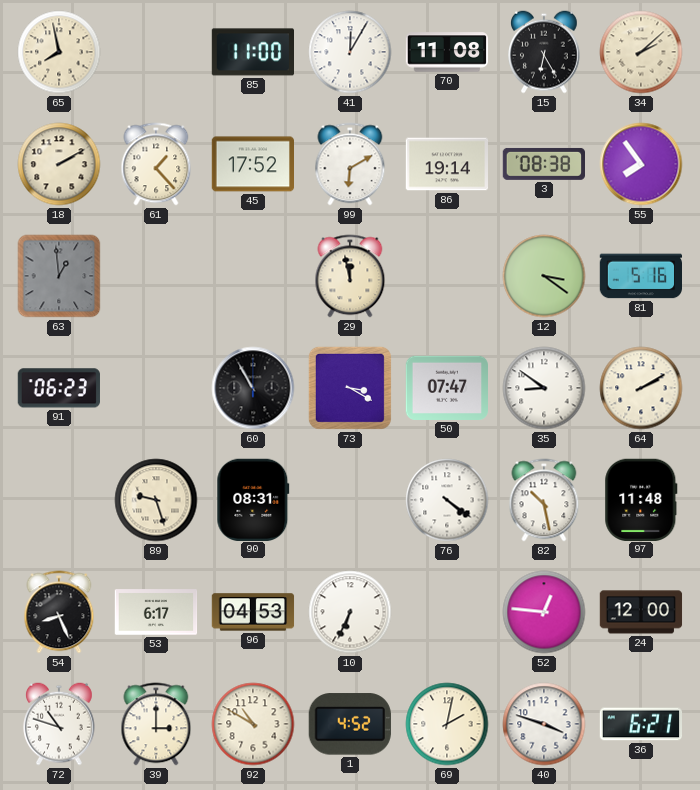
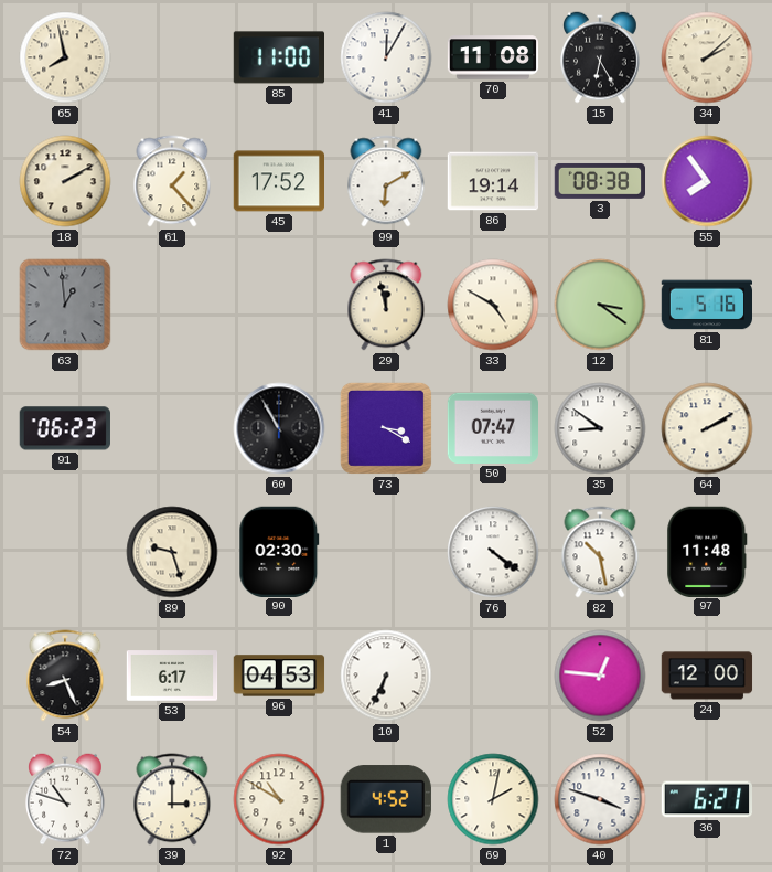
33: none -> 4:50
90: 08:31 -> 02:30
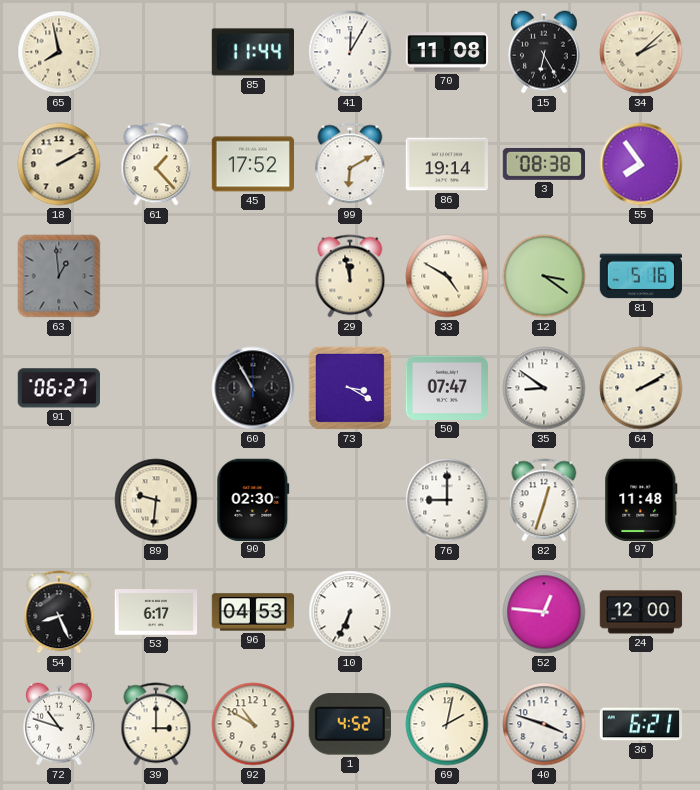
85: 11:00 -> 11:44
91: 06:23 -> 06:27
89: 9:27 -> 9:31
76: 4:21 -> 9:00
82: 10:28 -> 12:33
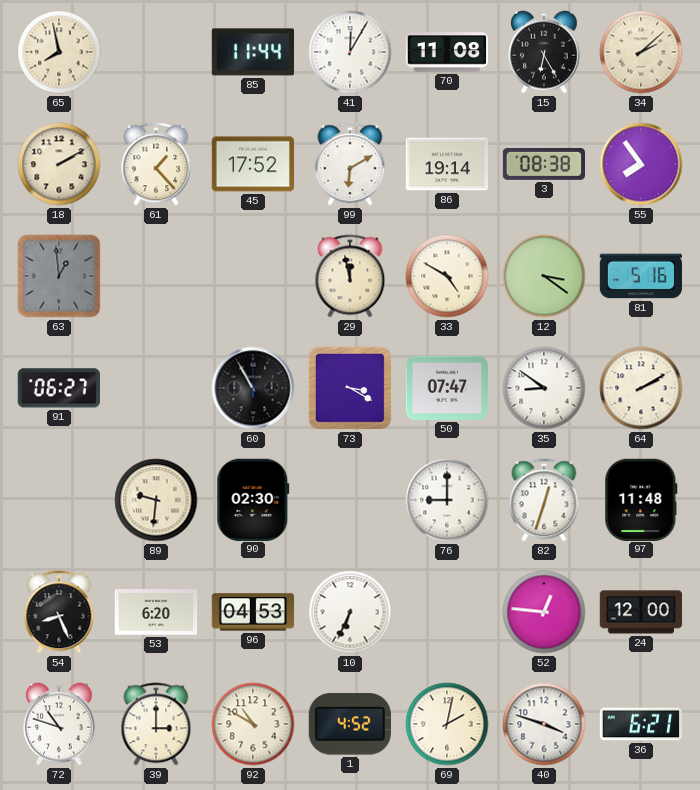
53: 6:17 -> 6:20
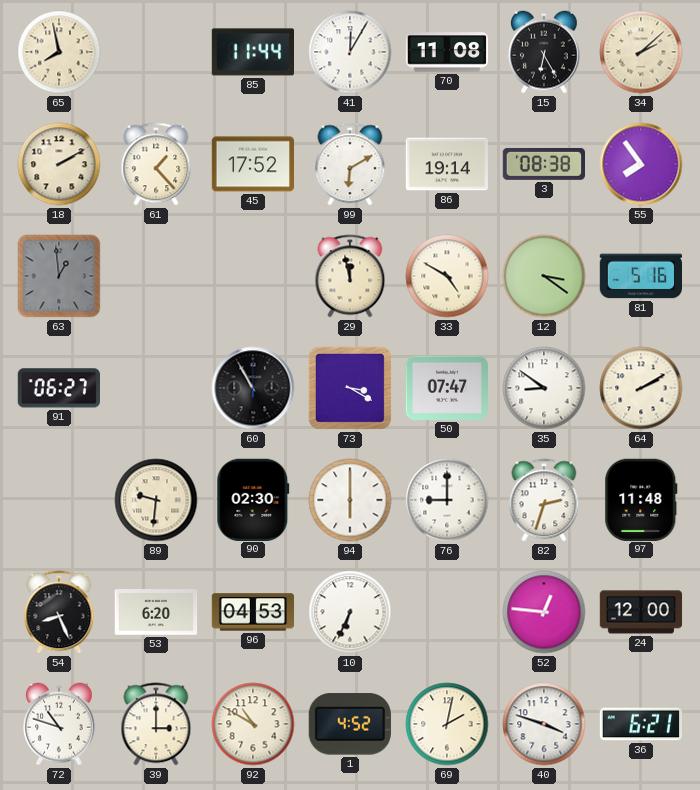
94: none -> 6:00
82: 12:33 -> 2:33
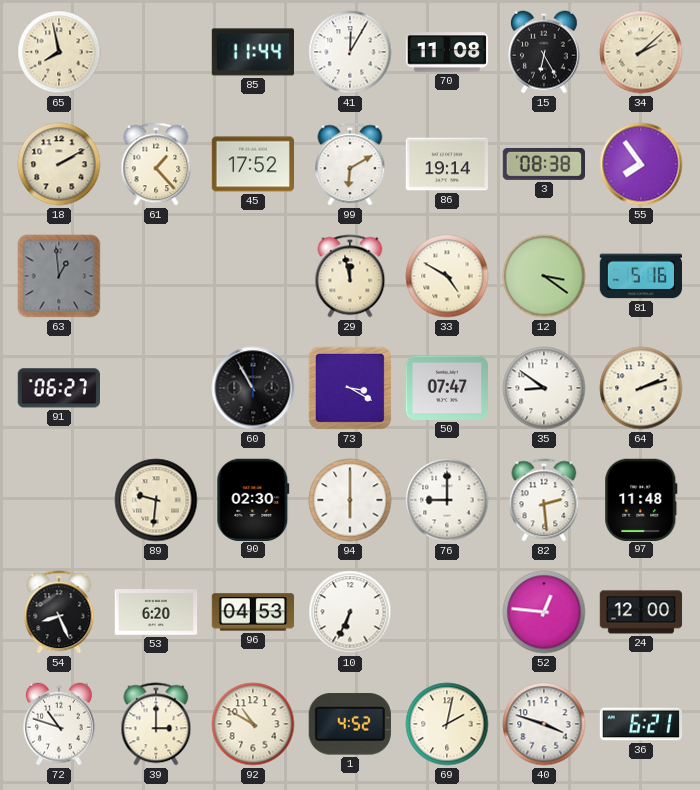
64: 2:10 -> 2:12
82: 2:33 -> 2:29
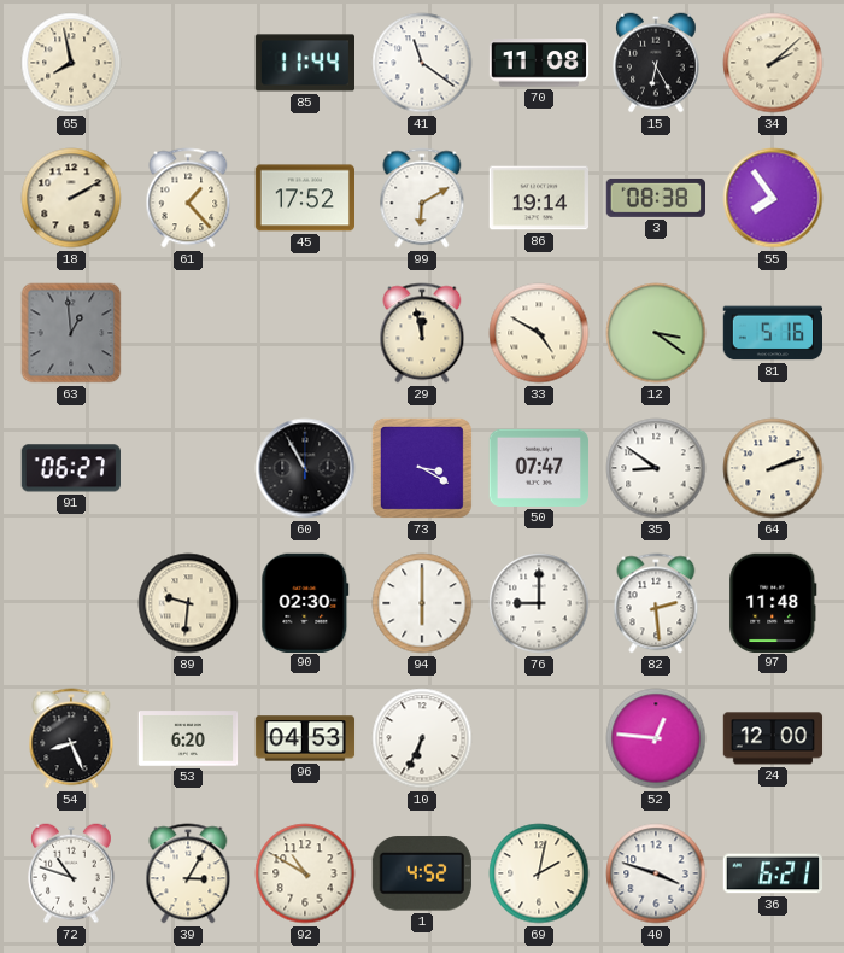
41: 12:05 -> 11:21
39: 3:00 -> 3:05
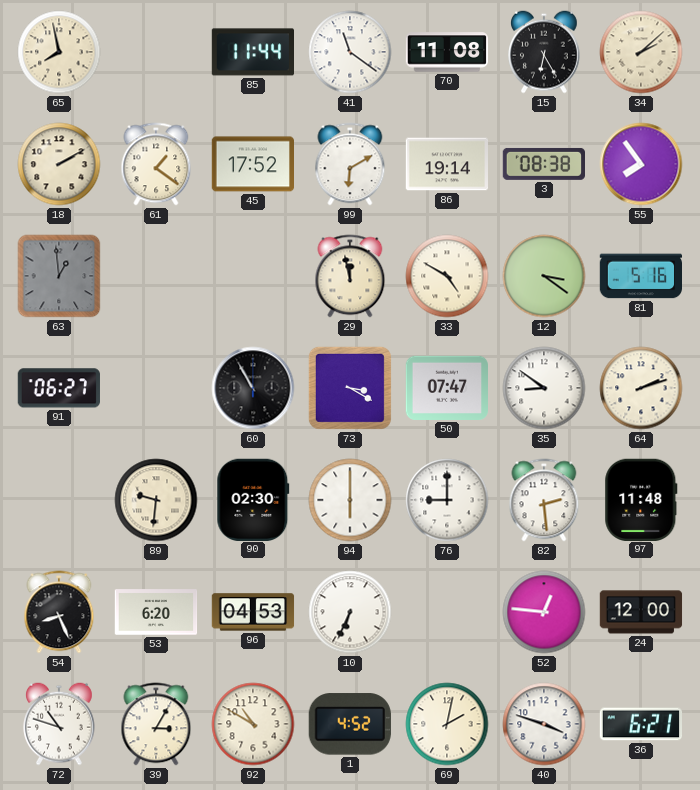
61: 1:23 -> 1:21
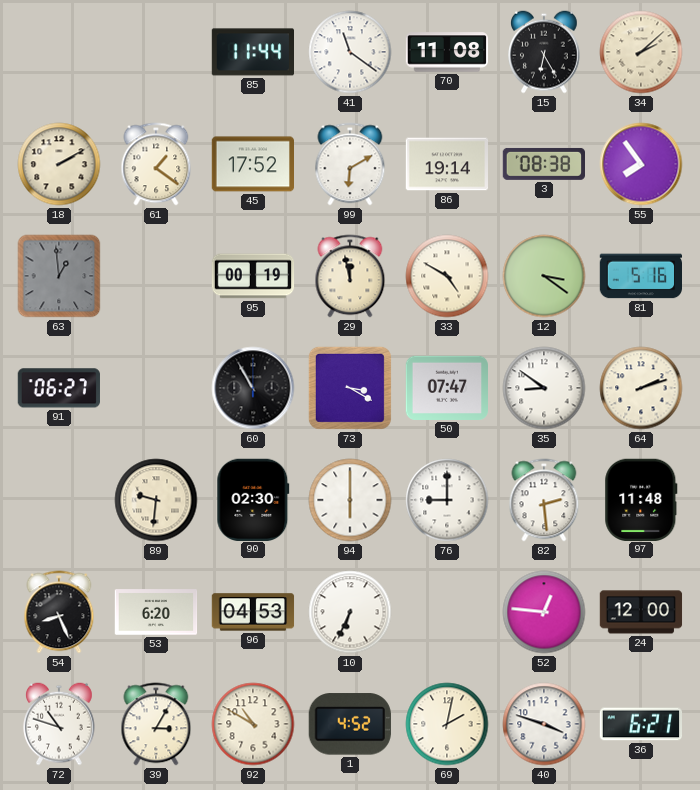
65: 7:58 -> none
95: none -> 00:19
